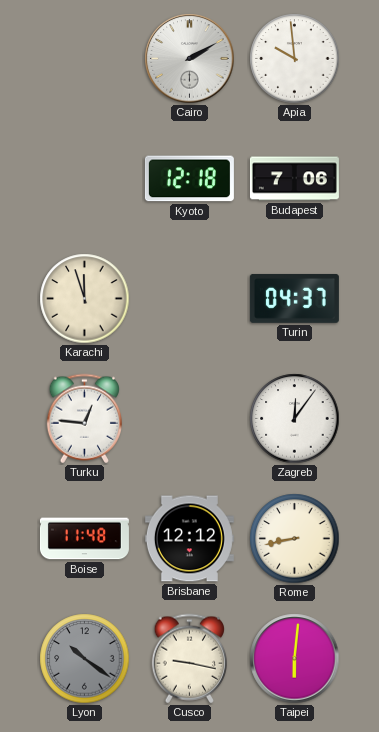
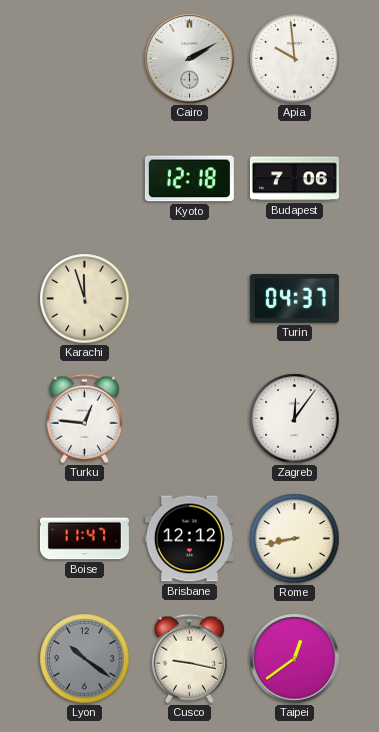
Boise: 11:48 -> 11:47
Taipei: 6:01 -> 12:39
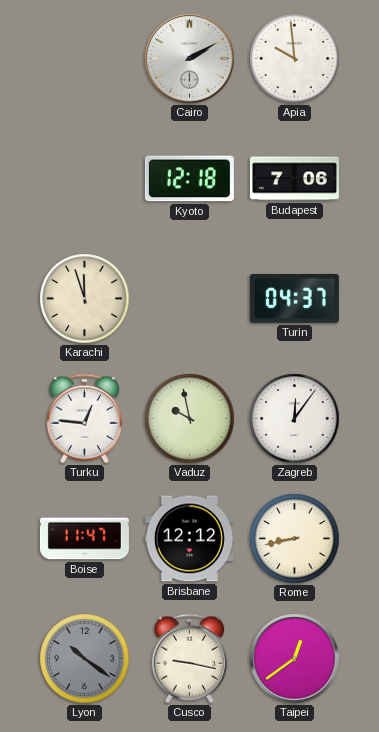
Vaduz: none -> 9:58
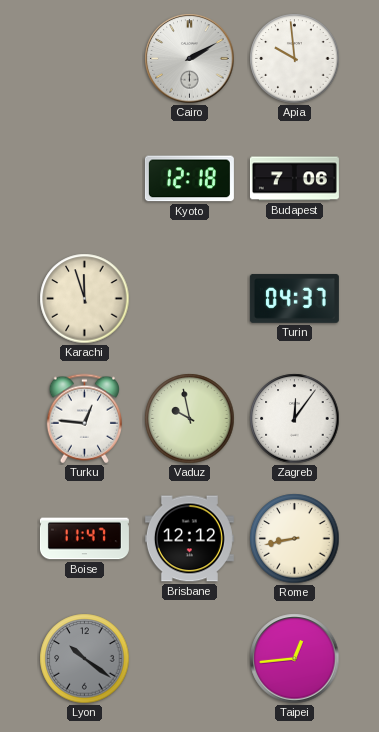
Cusco: 9:17 -> none
Taipei: 12:39 -> 12:44
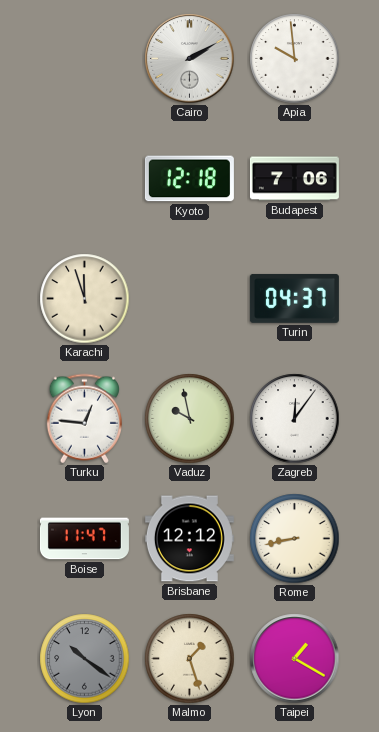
Malmo: none -> 1:27
Taipei: 12:44 -> 1:20
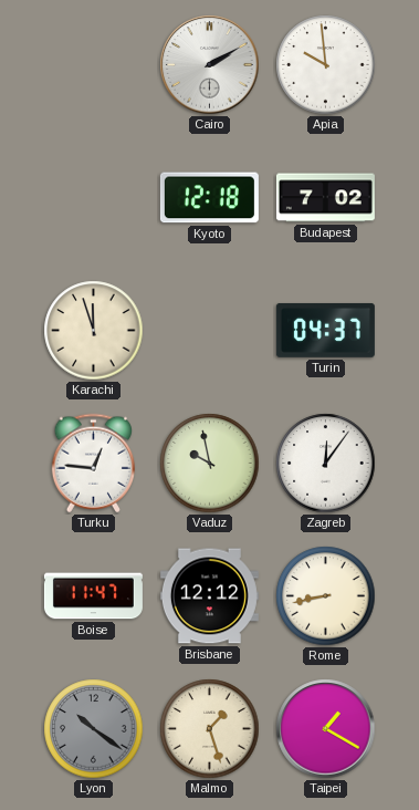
Budapest: 7:06 -> 7:02
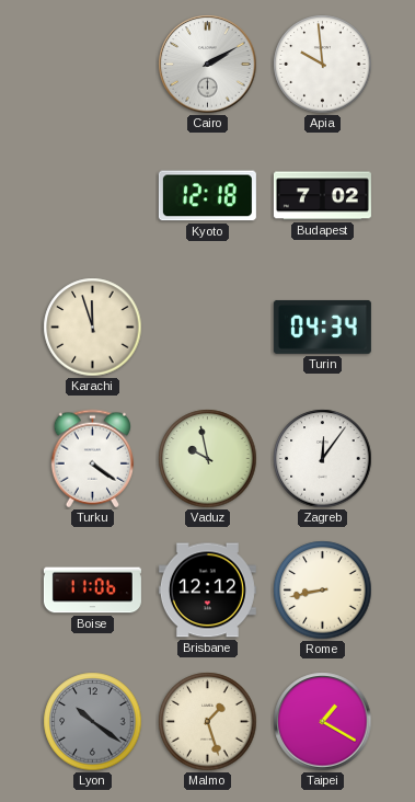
Turin: 04:37 -> 04:34
Turku: 12:46 -> 4:21
Boise: 11:47 -> 11:06
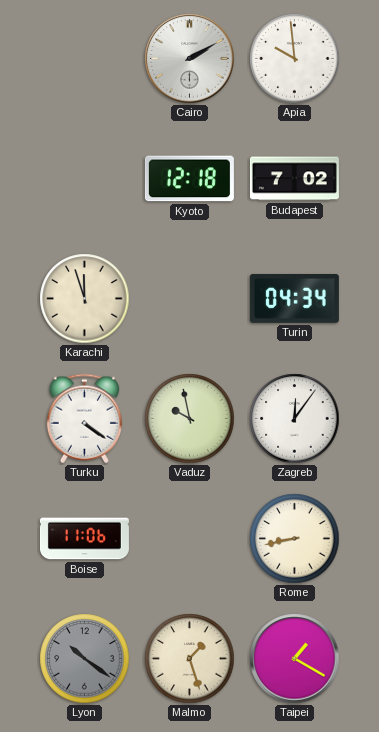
Brisbane: 12:12 -> none
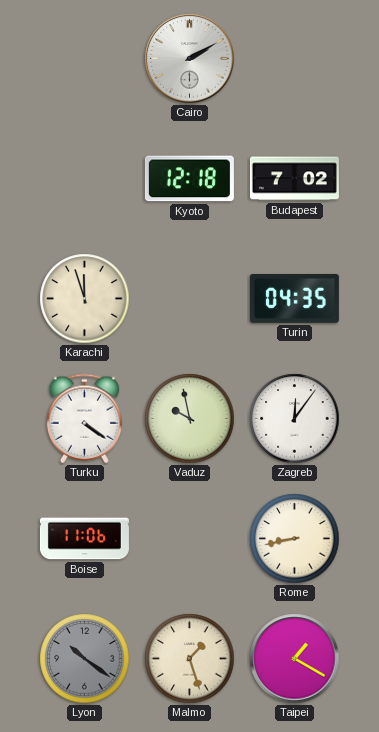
Apia: 9:59 -> none
Turin: 04:34 -> 04:35
